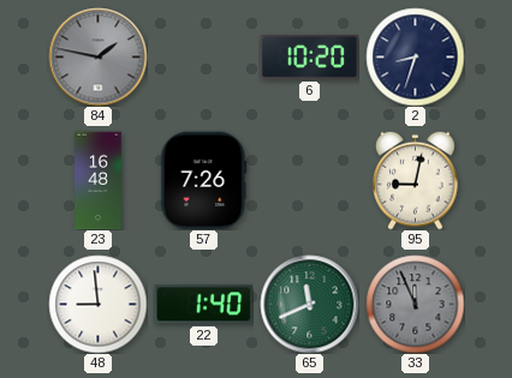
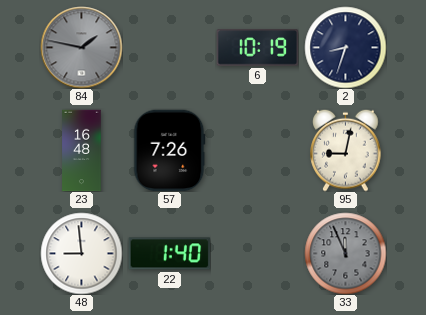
6: 10:20 -> 10:19
65: 11:41 -> none
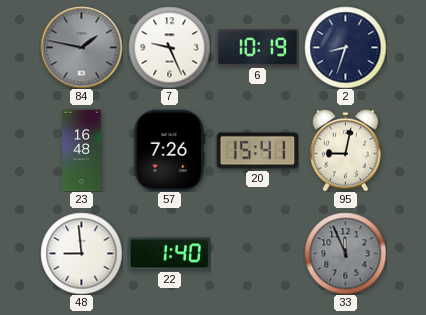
7: none -> 9:26
20: none -> 15:41
